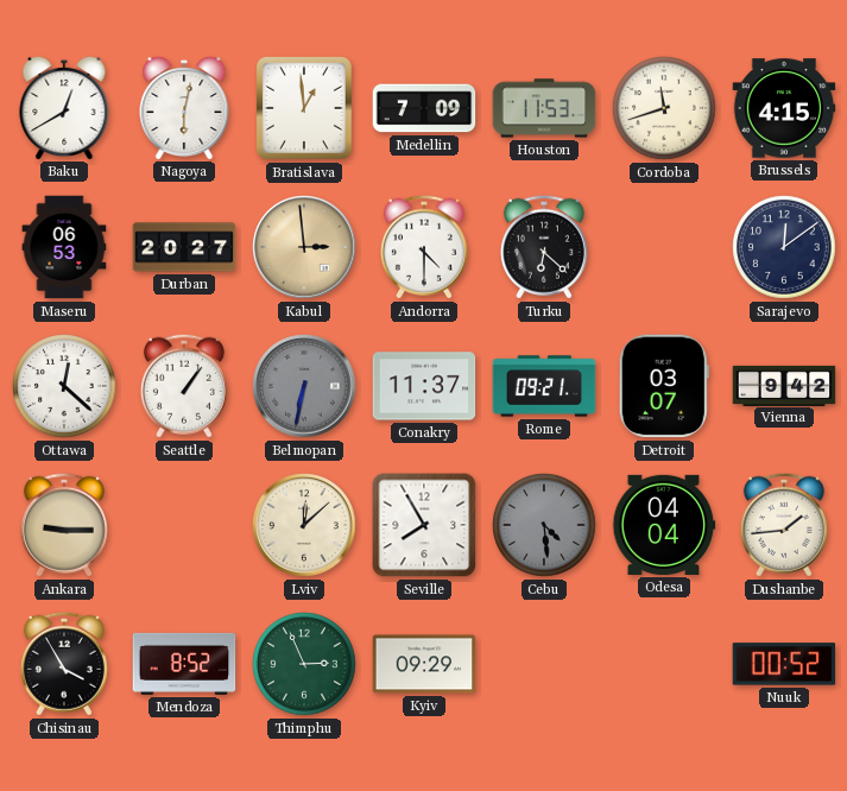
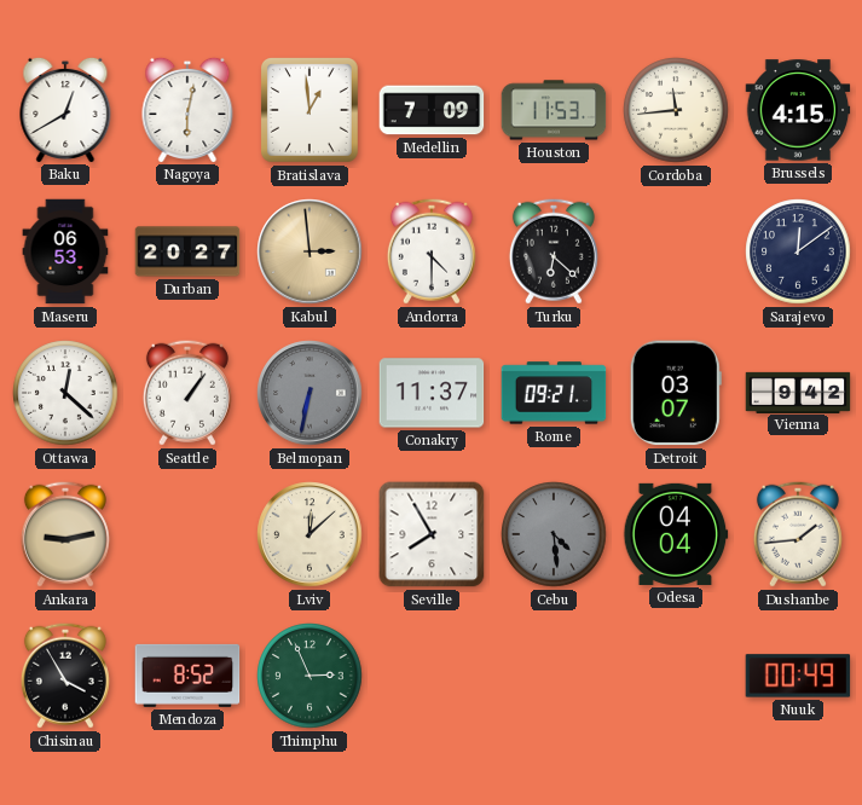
Cordoba: 11:42 -> 11:44
Ankara: 9:15 -> 9:13
Kyiv: 09:29 -> none
Nuuk: 00:52 -> 00:49
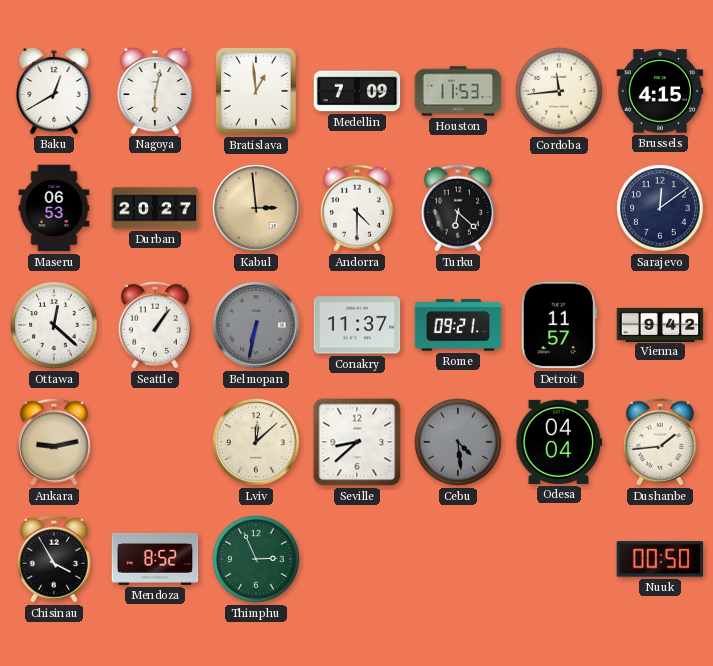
Detroit: 03:07 -> 11:57
Seville: 7:55 -> 8:38
Nuuk: 00:49 -> 00:50
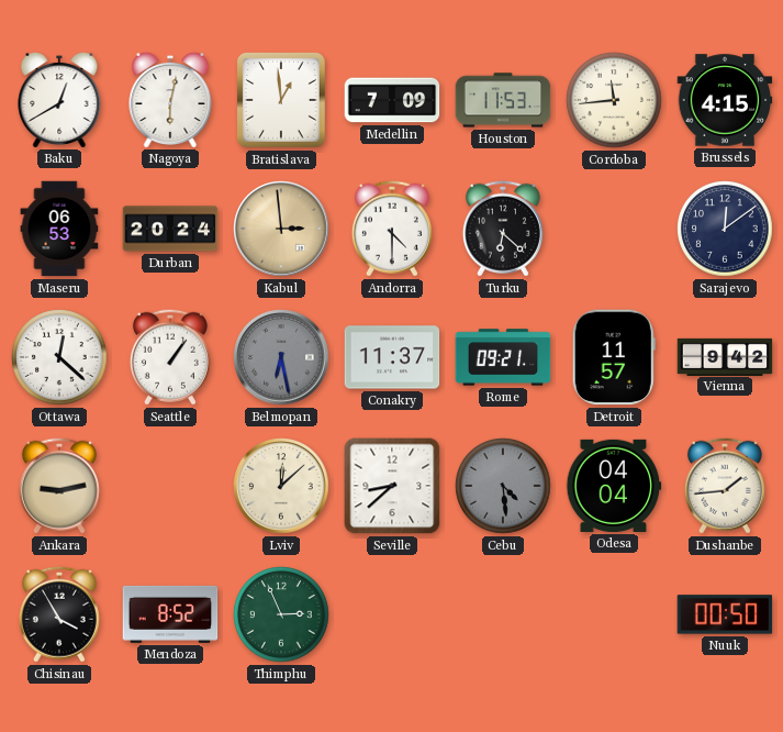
Durban: 20:27 -> 20:24
Belmopan: 6:32 -> 6:28
